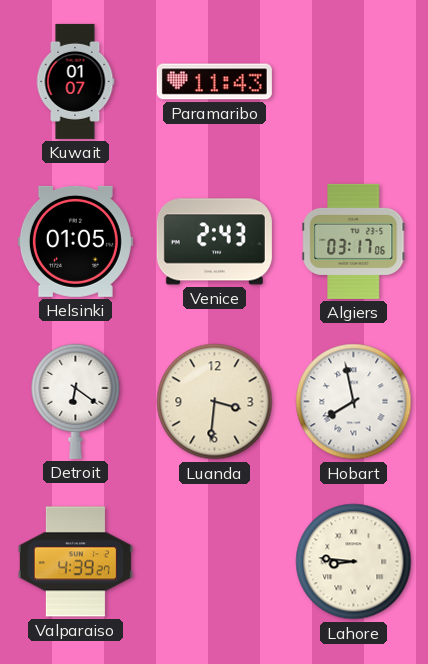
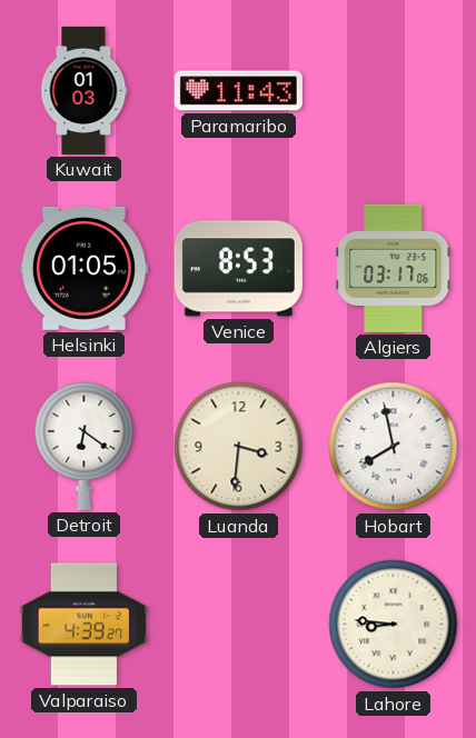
Kuwait: 01:07 -> 01:03
Venice: 2:43 -> 8:53
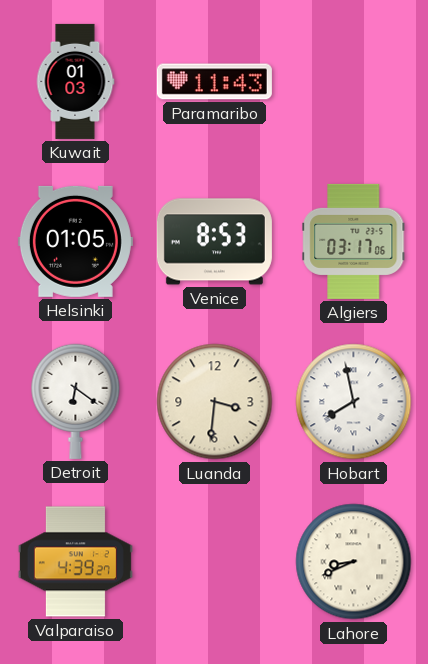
Lahore: 8:46 -> 8:41
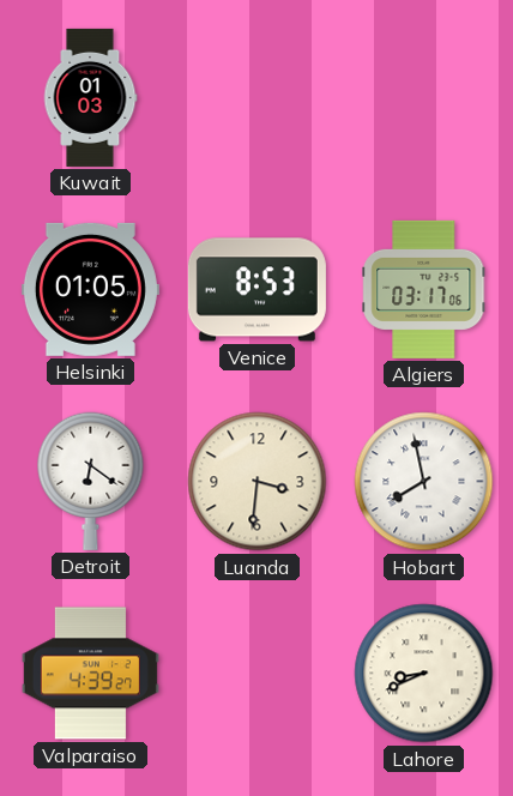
Paramaribo: 11:43 -> none
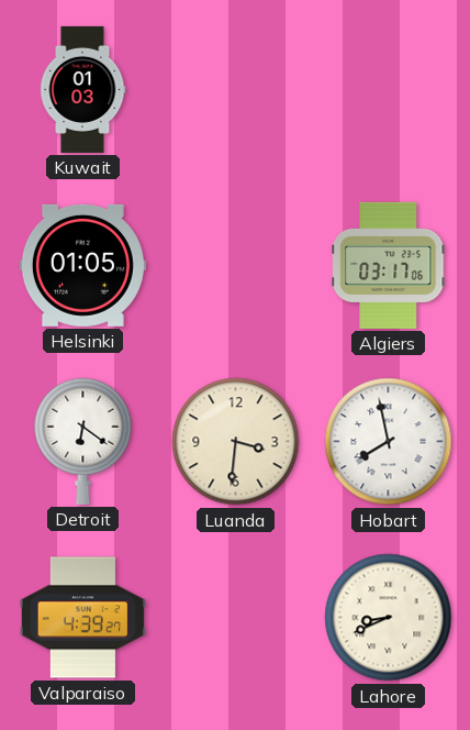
Venice: 8:53 -> none
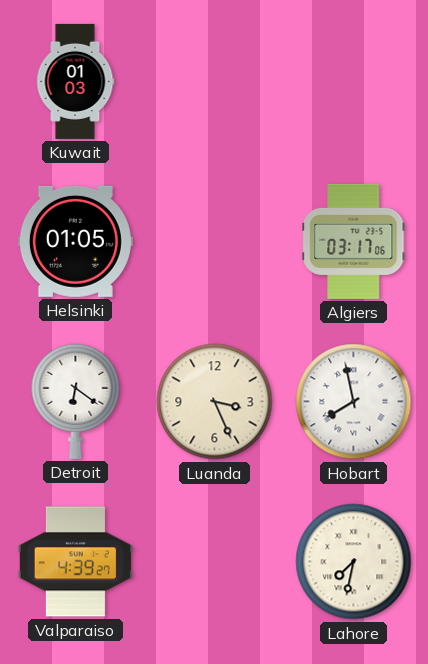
Luanda: 3:31 -> 3:26
Lahore: 8:41 -> 7:32
